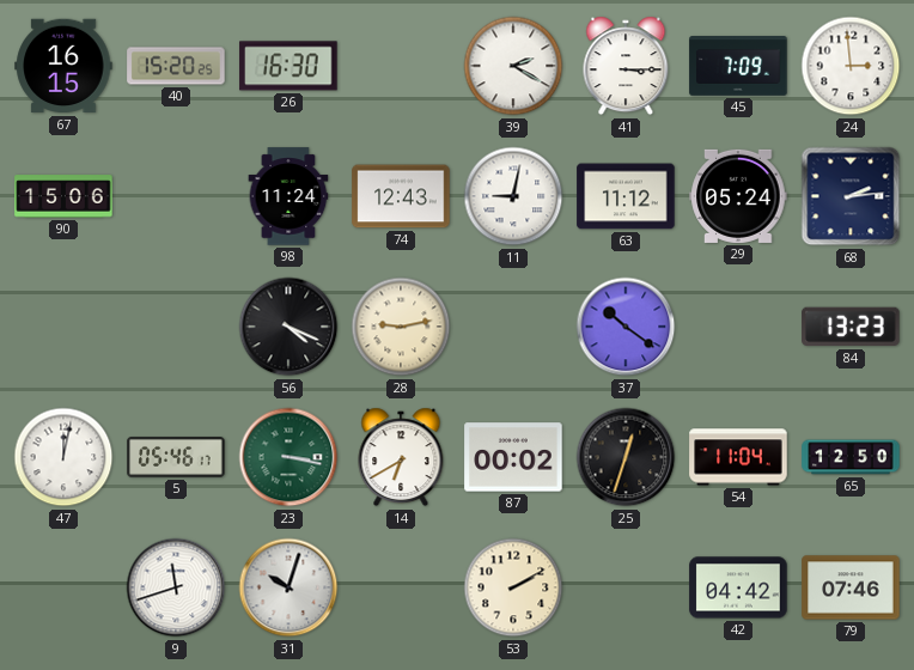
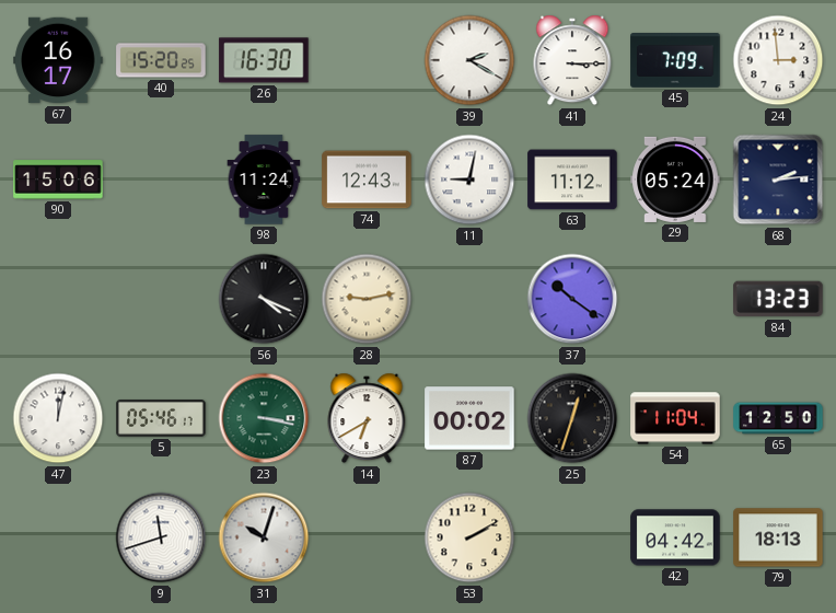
67: 16:15 -> 16:17
79: 07:46 -> 18:13
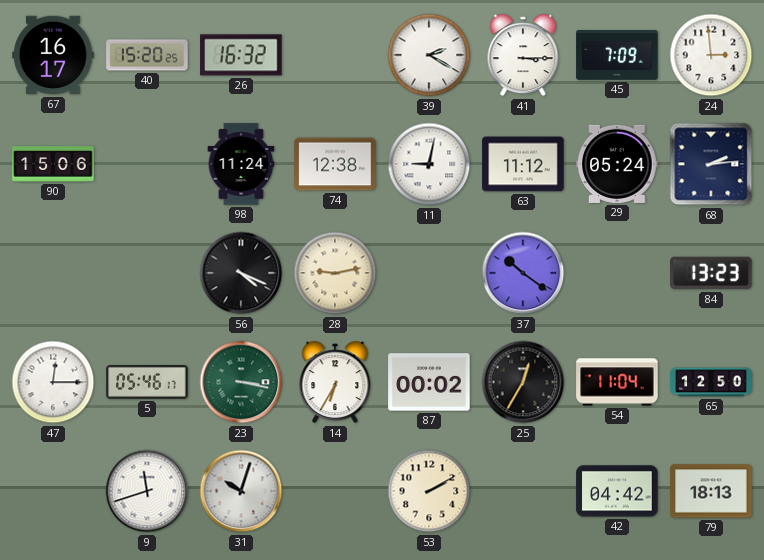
26: 16:30 -> 16:32
74: 12:43 -> 12:38
47: 12:02 -> 12:15
14: 6:40 -> 6:35
25: 12:33 -> 12:35
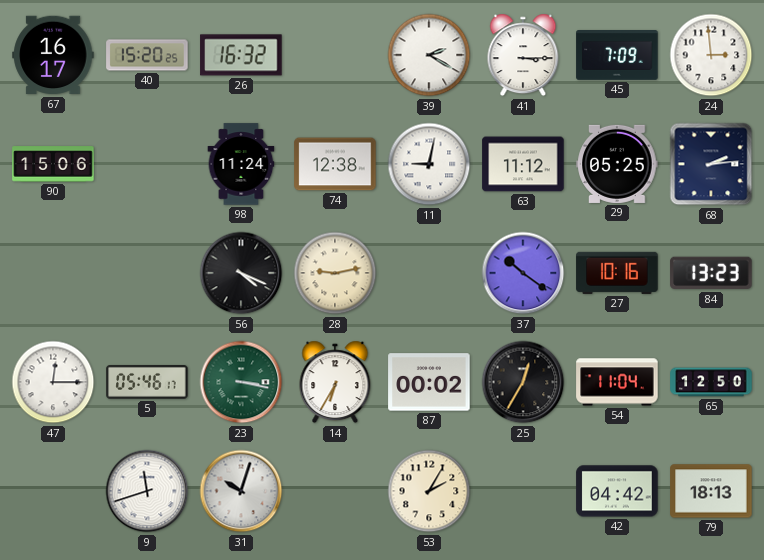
29: 05:24 -> 05:25
27: none -> 10:16
53: 2:10 -> 2:05
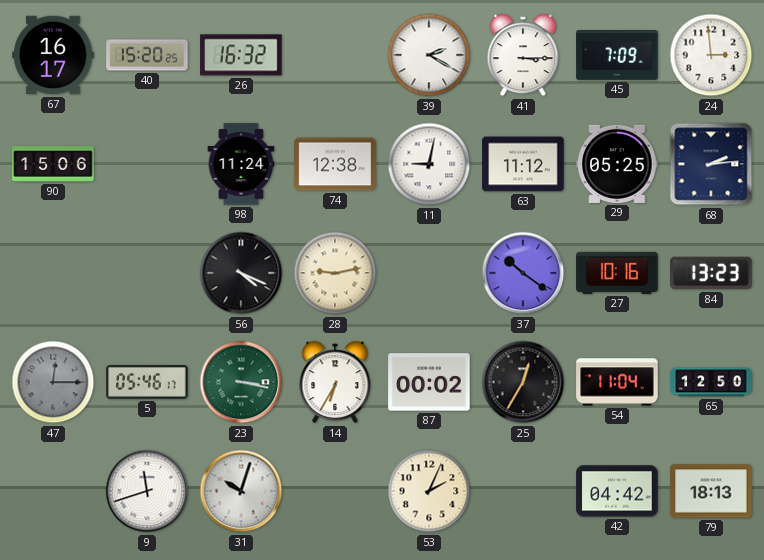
47 dial: white -> grey
53: 2:05 -> 2:04
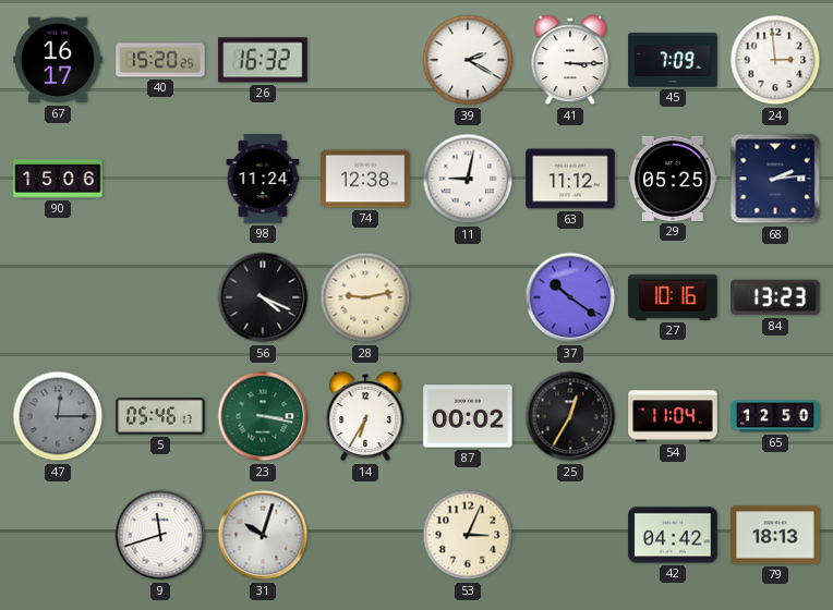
53: 2:04 -> 3:04
